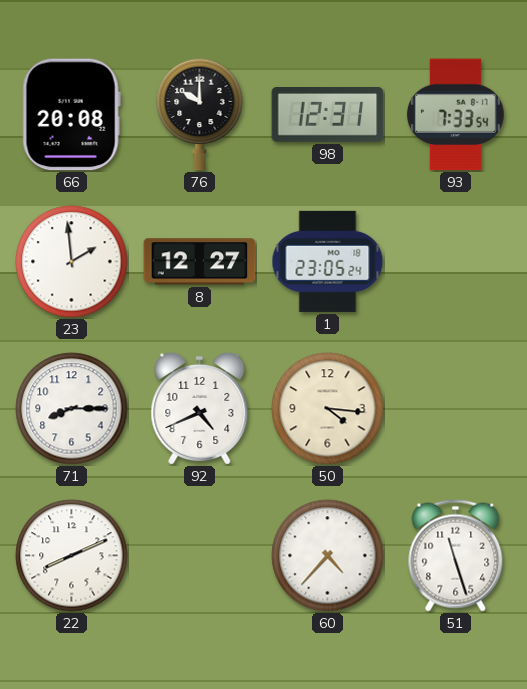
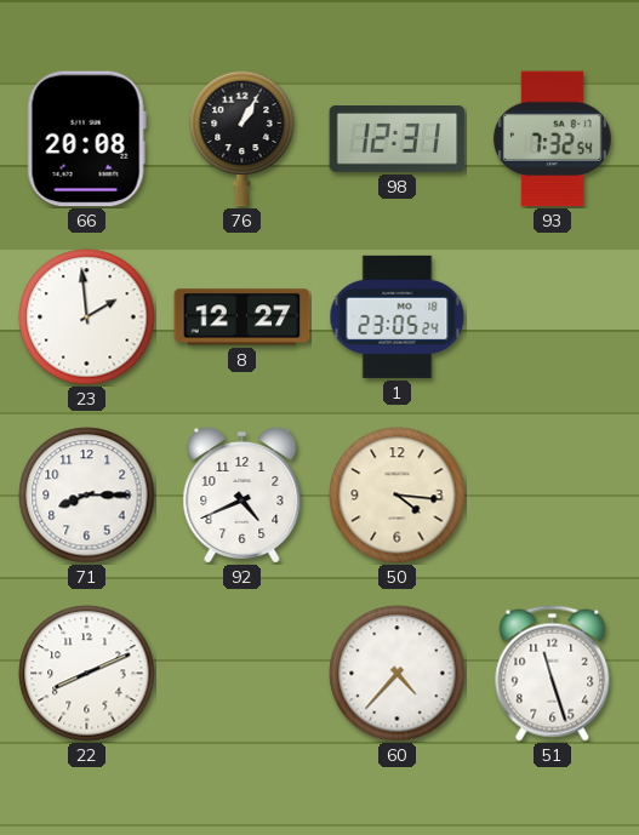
76: 10:00 -> 1:05
93: 7:33 -> 7:32
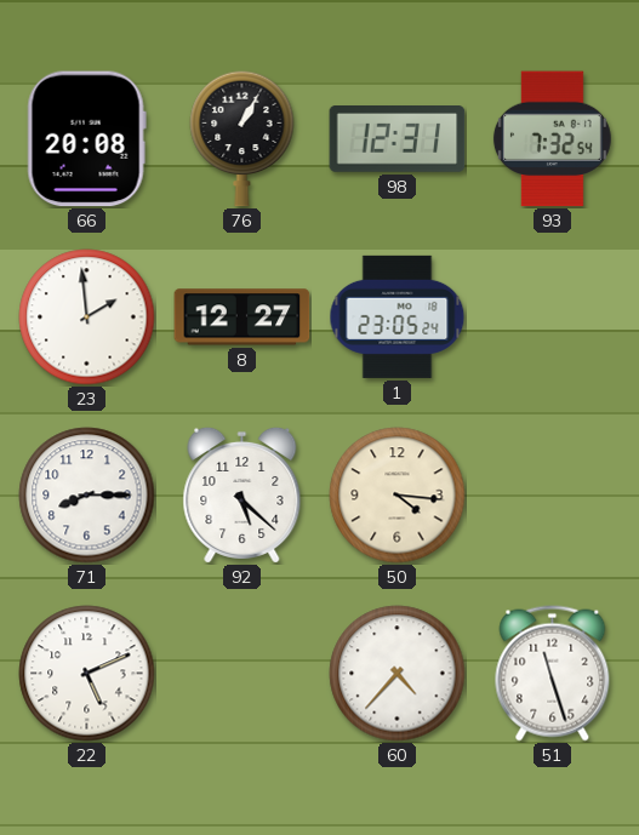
92: 4:41 -> 5:22
22: 8:11 -> 5:11
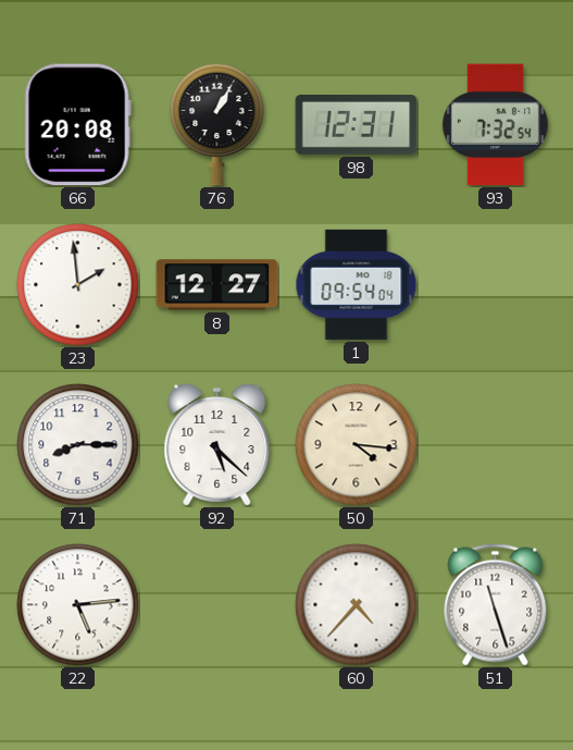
1: 23:05 -> 09:54
22: 5:11 -> 5:14
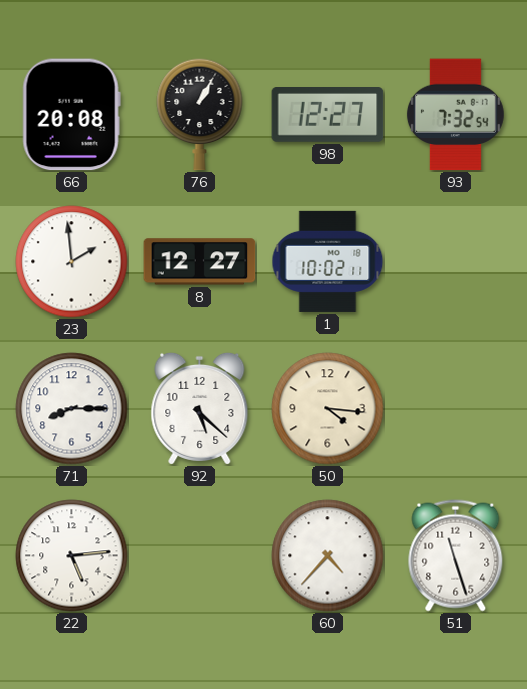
98: 12:31 -> 12:27
1: 09:54 -> 10:02
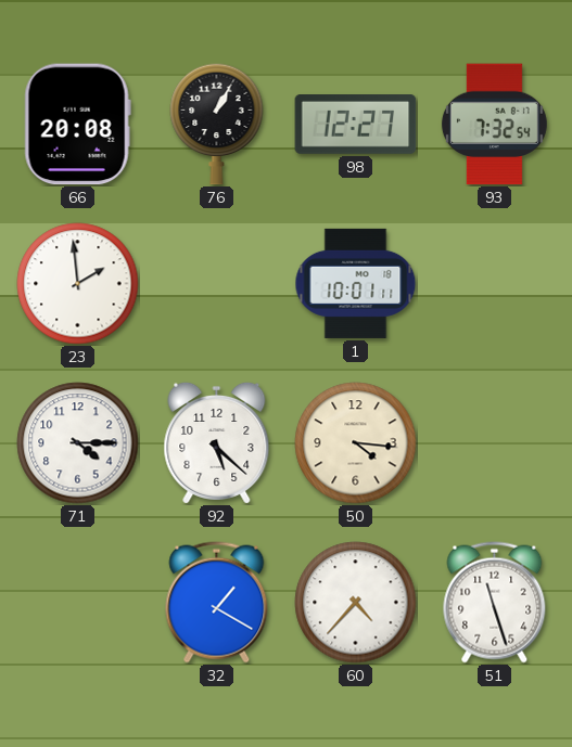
8: 12:27 -> none
1: 10:02 -> 10:01
71: 8:15 -> 4:15
22: 5:14 -> none
32: none -> 1:20
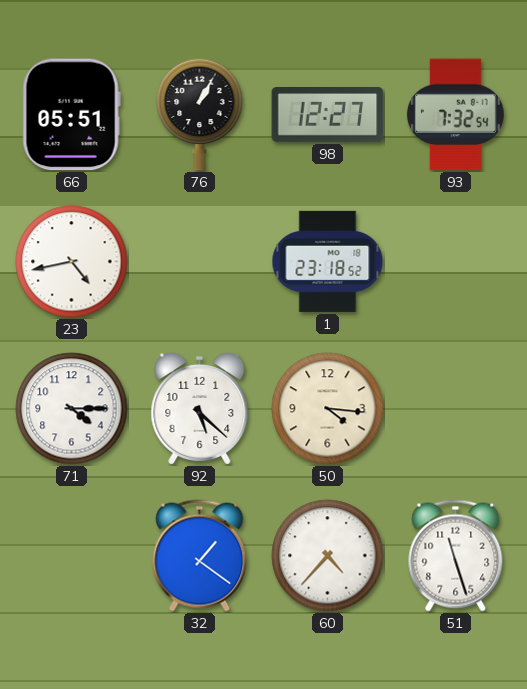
66: 20:08 -> 05:51
23: 1:59 -> 4:43
1: 10:01 -> 23:18
32: 1:20 -> 1:21
